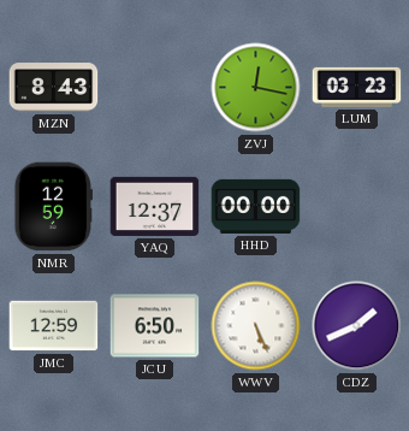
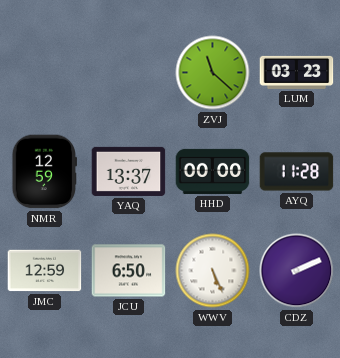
MZN: 8:43 -> none
ZVJ: 12:17 -> 11:22
YAQ: 12:37 -> 13:37
AYQ: none -> 11:28
CDZ: 1:41 -> 2:11
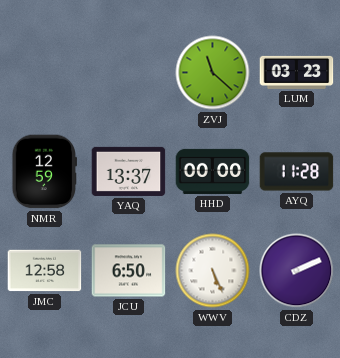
JMC: 12:59 -> 12:58
